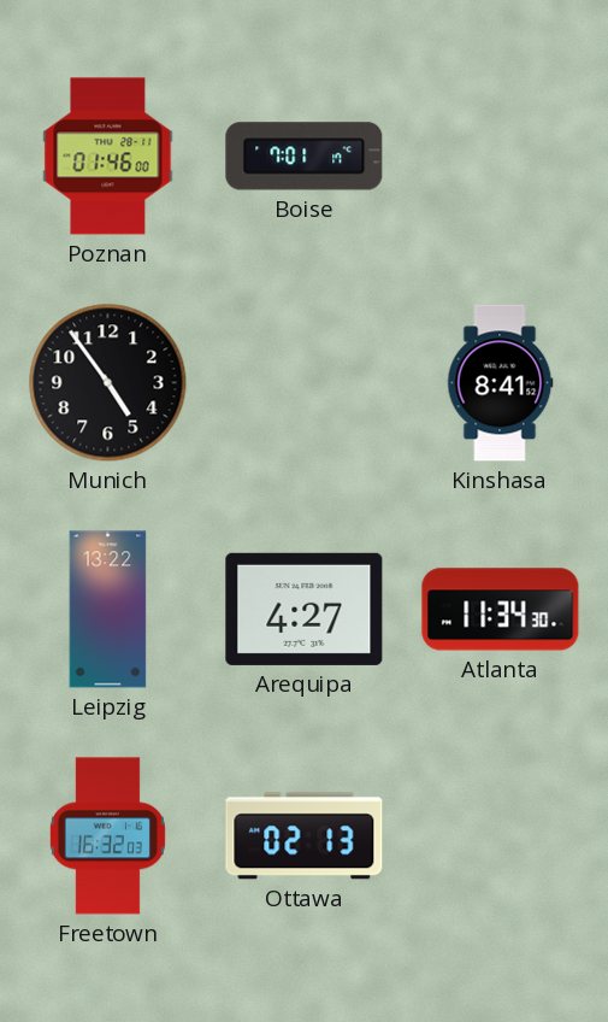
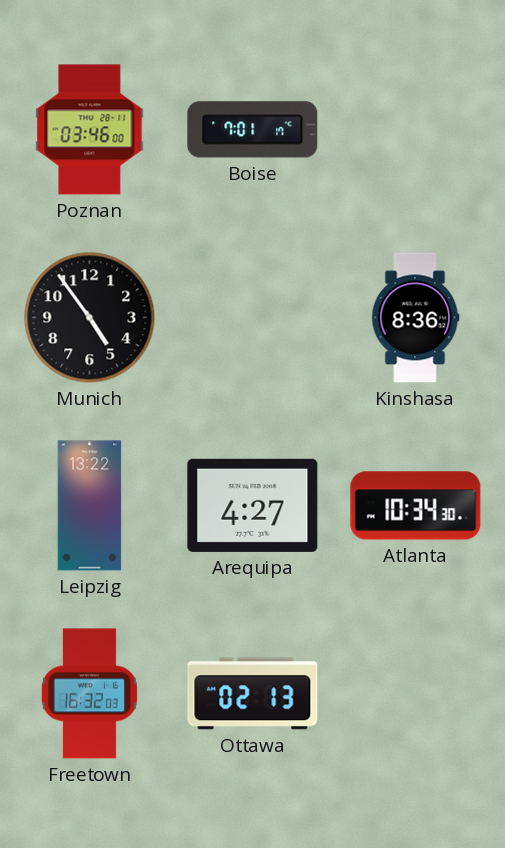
Poznan: 01:46 -> 03:46
Kinshasa: 8:41 -> 8:36
Atlanta: 11:34 -> 10:34
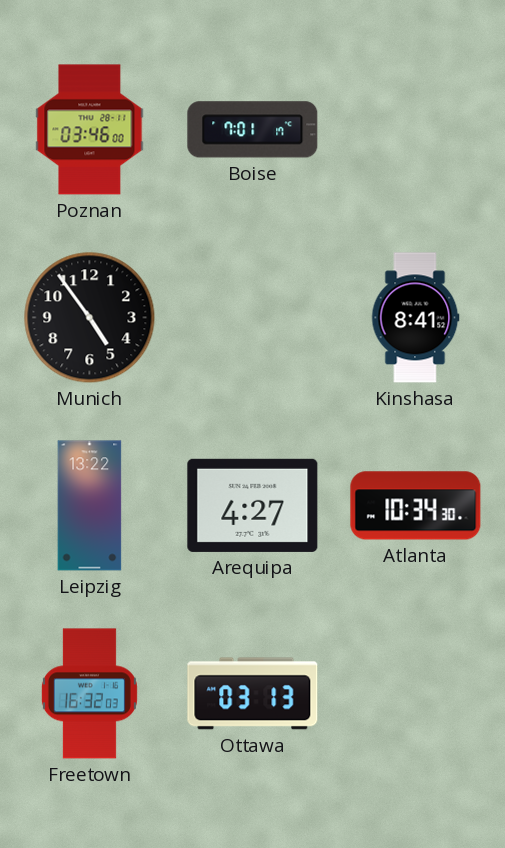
Kinshasa: 8:36 -> 8:41
Ottawa: 02:13 -> 03:13
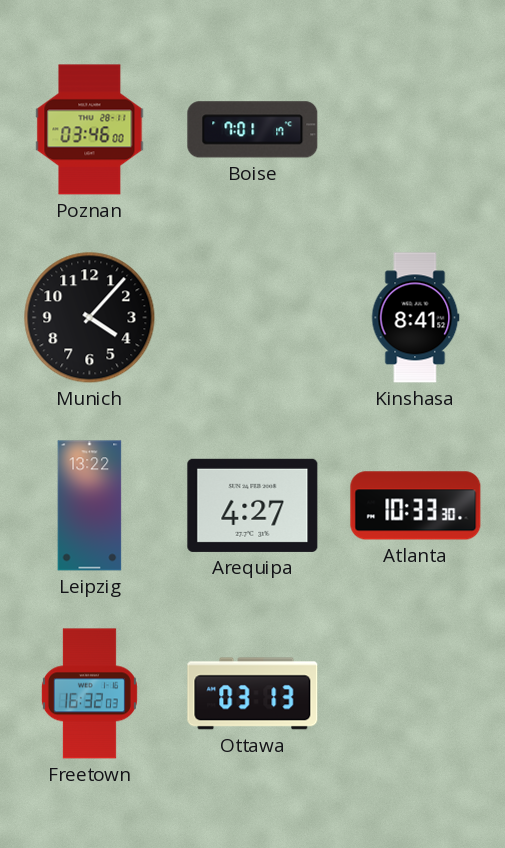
Munich: 4:54 -> 4:07
Atlanta: 10:34 -> 10:33
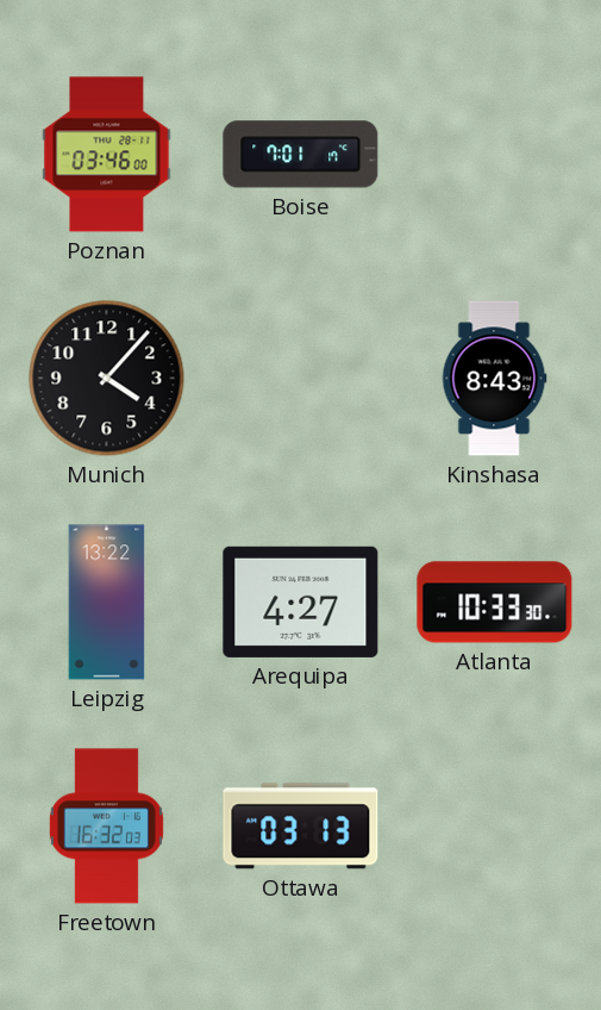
Kinshasa: 8:41 -> 8:43
